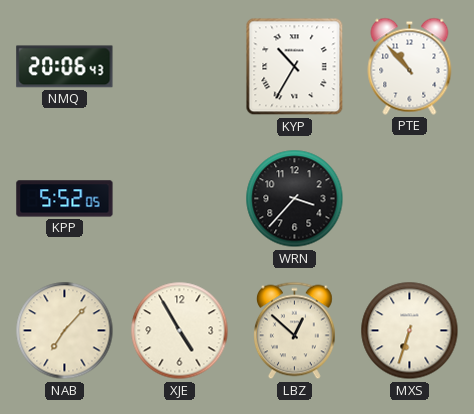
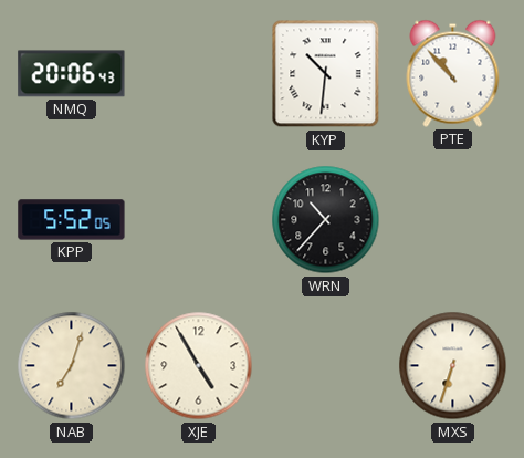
KYP: 10:35 -> 10:31
WRN: 3:37 -> 10:37
NAB: 7:07 -> 7:03
LBZ: 12:52 -> none
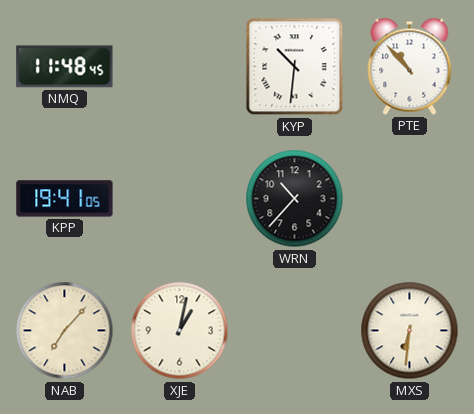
NMQ: 20:06 -> 11:48
KPP: 5:52 -> 19:41
NAB: 7:03 -> 7:07
XJE: 4:55 -> 1:02
MXS: 6:33 -> 6:31
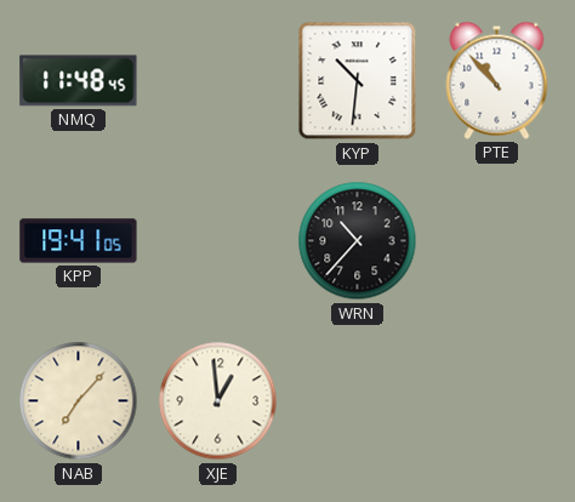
XJE: 1:02 -> 12:59
MXS: 6:31 -> none
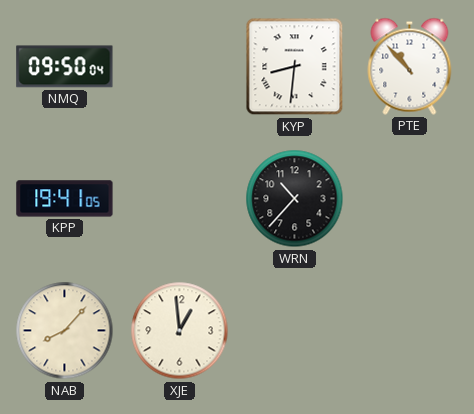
NMQ: 11:48 -> 09:50
KYP: 10:31 -> 8:31
NAB: 7:07 -> 8:07
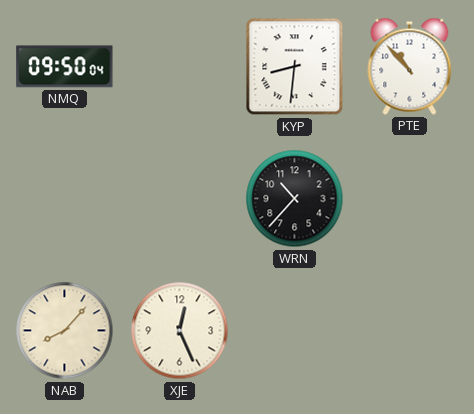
KPP: 19:41 -> none
XJE: 12:59 -> 12:26
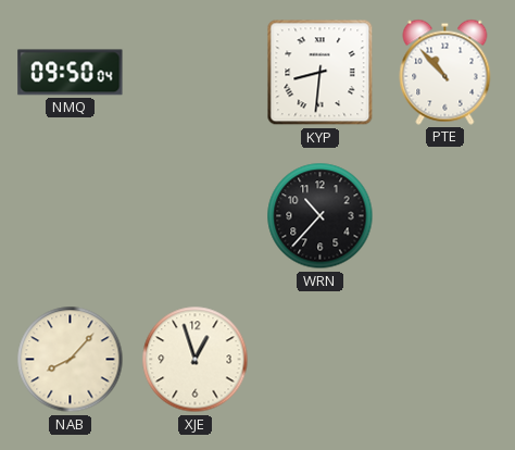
XJE: 12:26 -> 12:57
